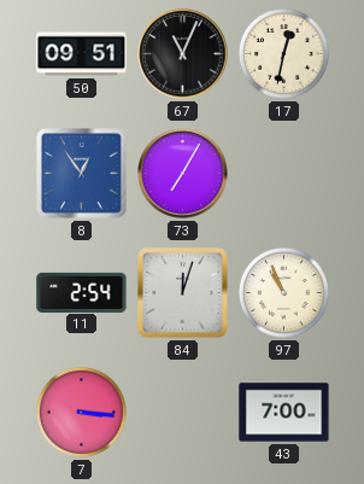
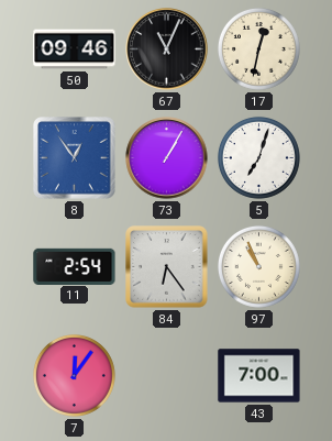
50: 09:51 -> 09:46
73: 7:05 -> 1:05
5: none -> 7:03
84: 12:03 -> 6:24
7: 3:16 -> 12:06
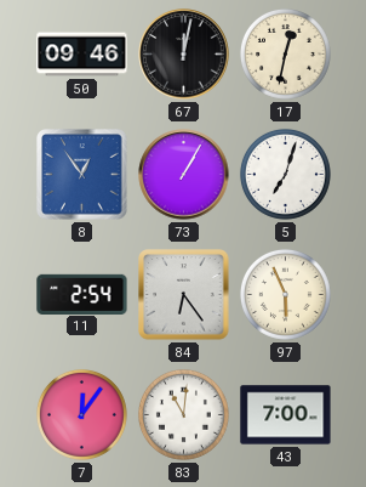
67: 11:04 -> 12:02
97: 10:56 -> 5:56
83: none -> 11:01
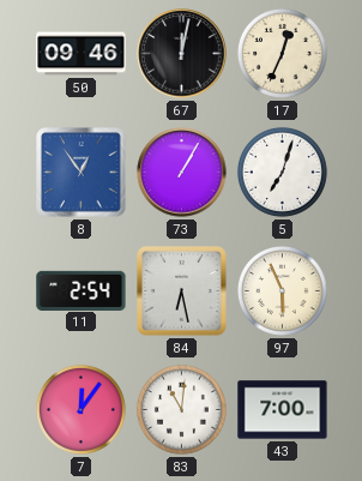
17: 12:32 -> 12:34
84: 6:24 -> 6:28
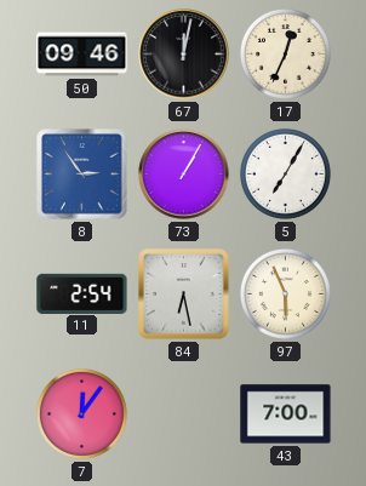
8: 12:54 -> 2:54
5: 7:03 -> 7:05
83: 11:01 -> none
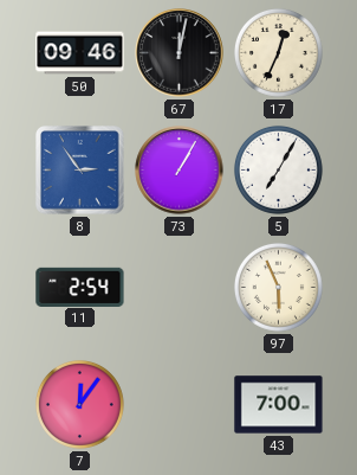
84: 6:28 -> none
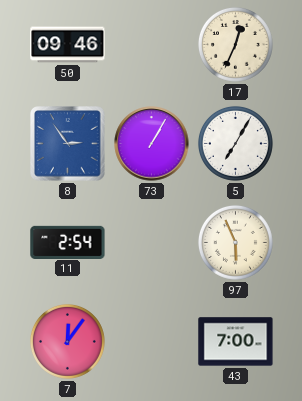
67: 12:02 -> none
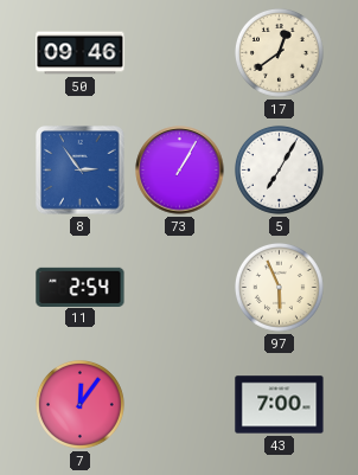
17: 12:34 -> 12:39
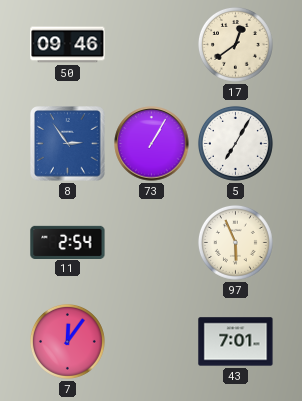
43: 7:00 -> 7:01
